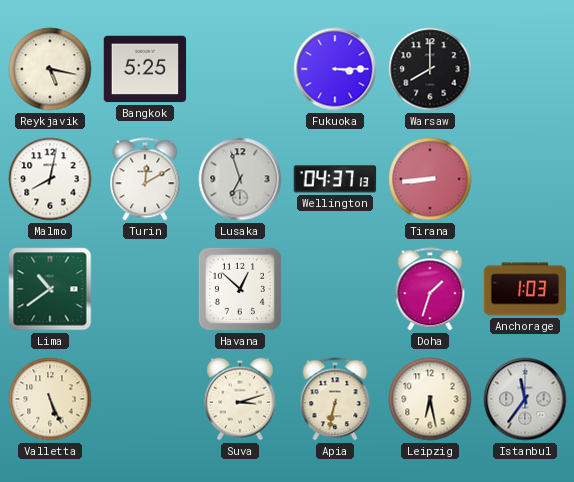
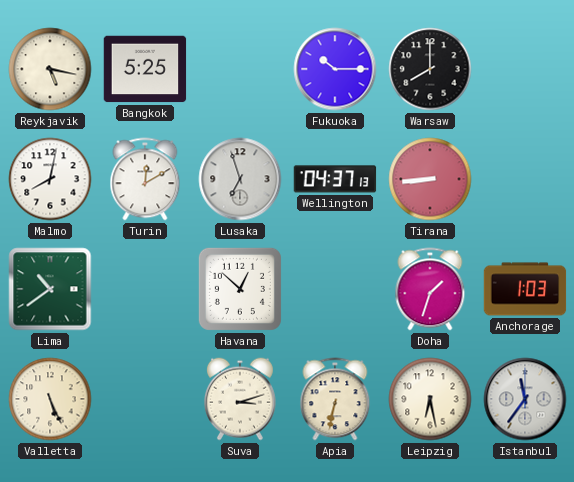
Fukuoka: 3:15 -> 10:15
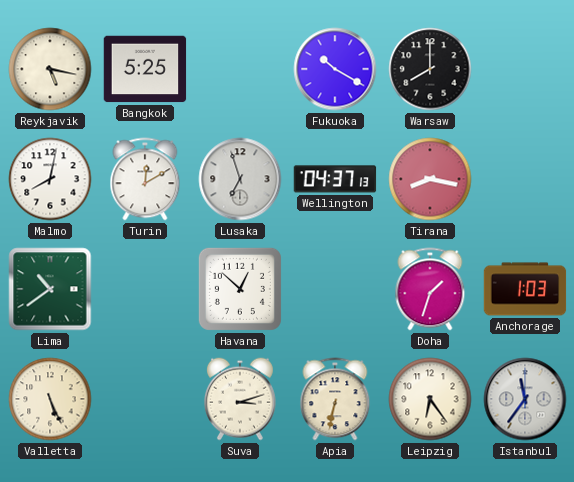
Fukuoka: 10:15 -> 10:20
Tirana: 8:44 -> 8:17
Leipzig: 6:28 -> 6:24
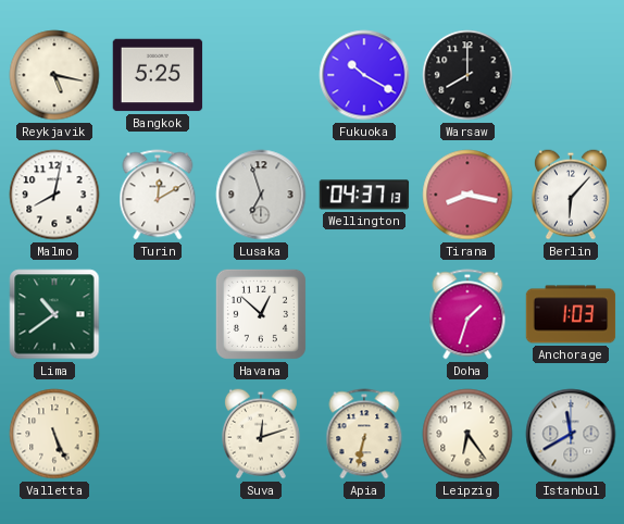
Berlin: none -> 6:07
Suva: 3:12 -> 12:12
Istanbul: 11:36 -> 11:40
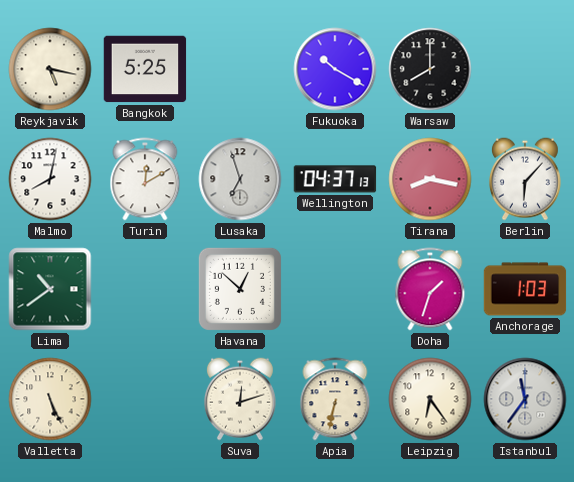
Istanbul: 11:40 -> 11:36
